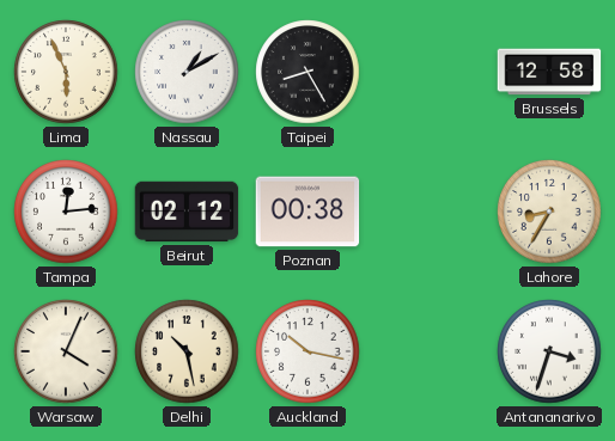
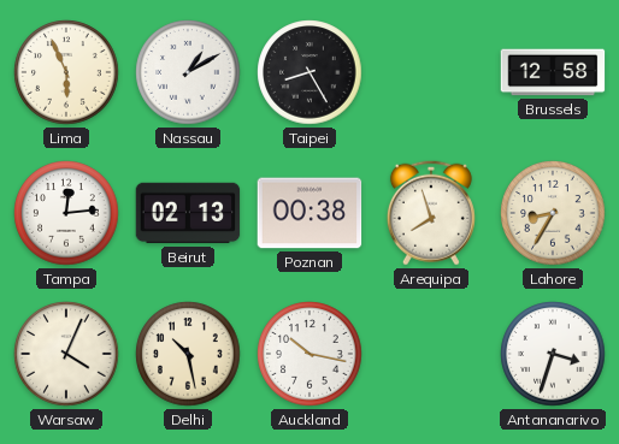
Beirut: 02:12 -> 02:13
Arequipa: none -> 7:57
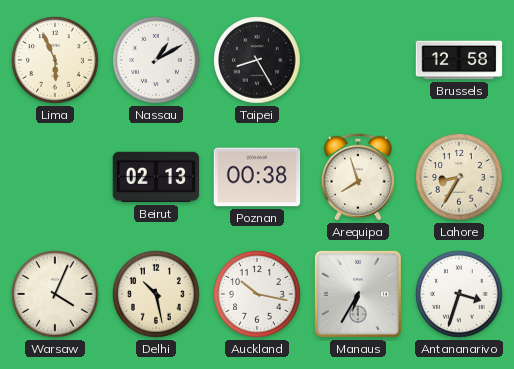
Tampa: 12:14 -> none
Manaus: none -> 6:35
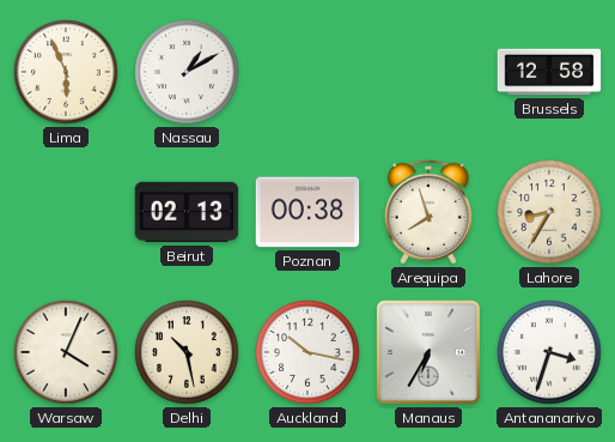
Taipei: 8:25 -> none
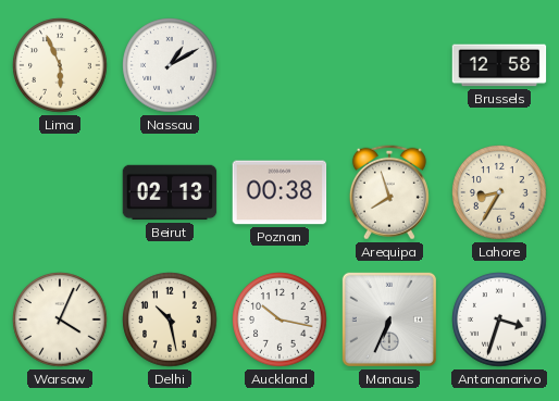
Manaus: 6:35 -> 6:34
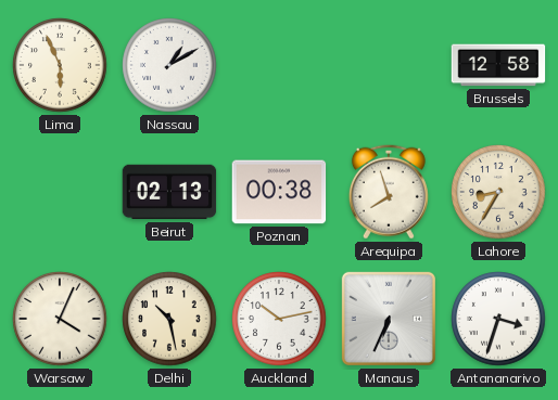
Auckland: 10:17 -> 10:13
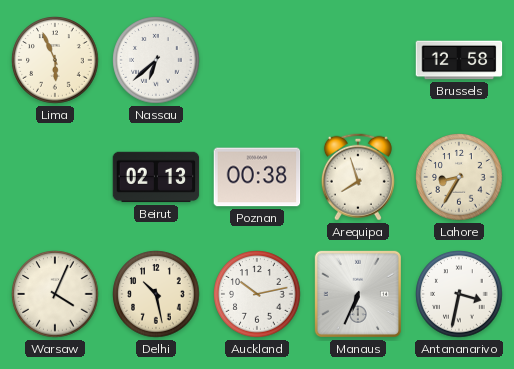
Nassau: 1:10 -> 6:38
Antananarivo: 3:33 -> 3:32
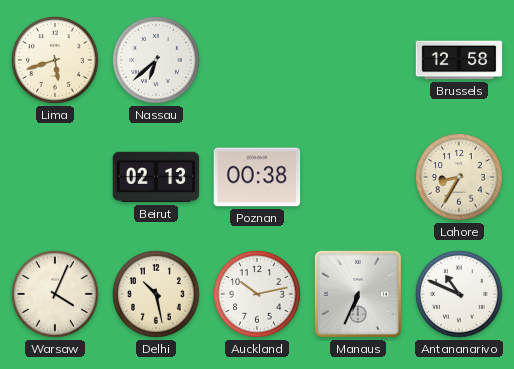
Lima: 5:56 -> 5:42
Arequipa: 7:57 -> none
Antananarivo: 3:32 -> 10:49
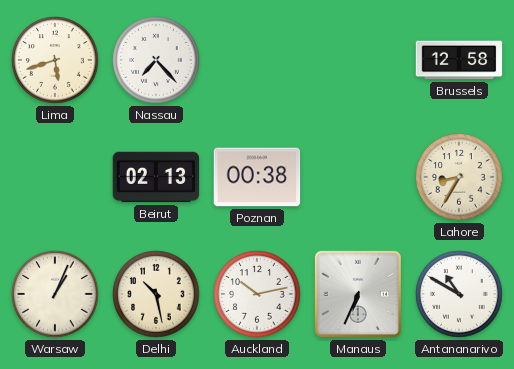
Nassau: 6:38 -> 7:23
Warsaw: 4:04 -> 1:04
Antananarivo: 10:49 -> 10:50
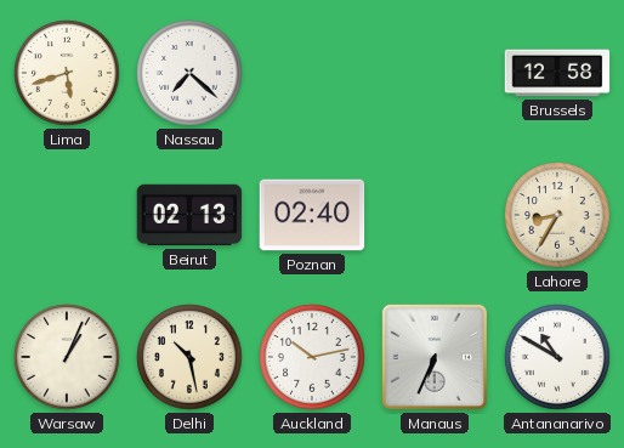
Nassau: 7:23 -> 7:22
Poznan: 00:38 -> 02:40
